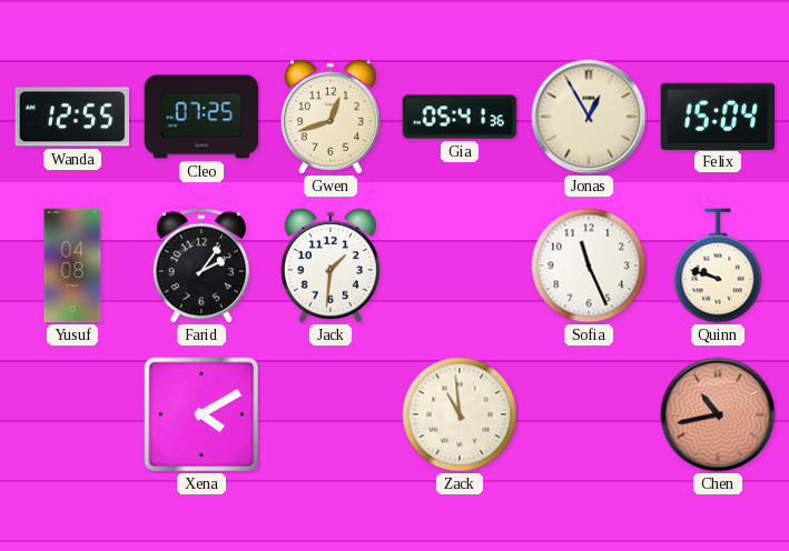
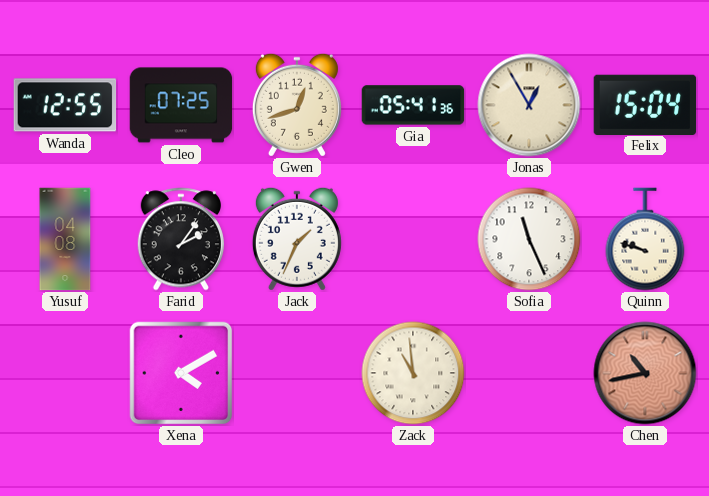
Jack: 1:31 -> 1:34
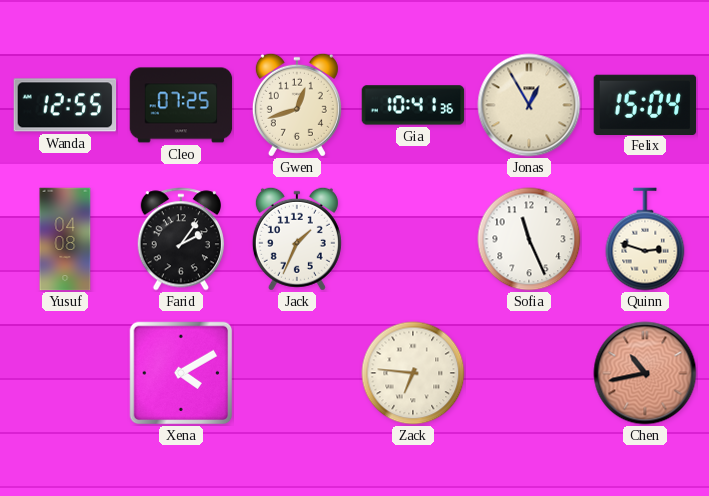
Gia: 05:41 -> 10:41
Quinn: 9:48 -> 2:48
Zack: 10:59 -> 6:46
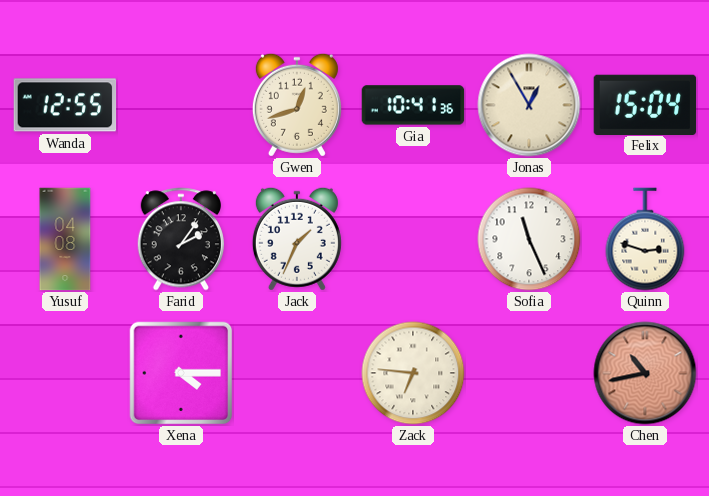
Cleo: 07:25 -> none
Xena: 4:10 -> 4:15
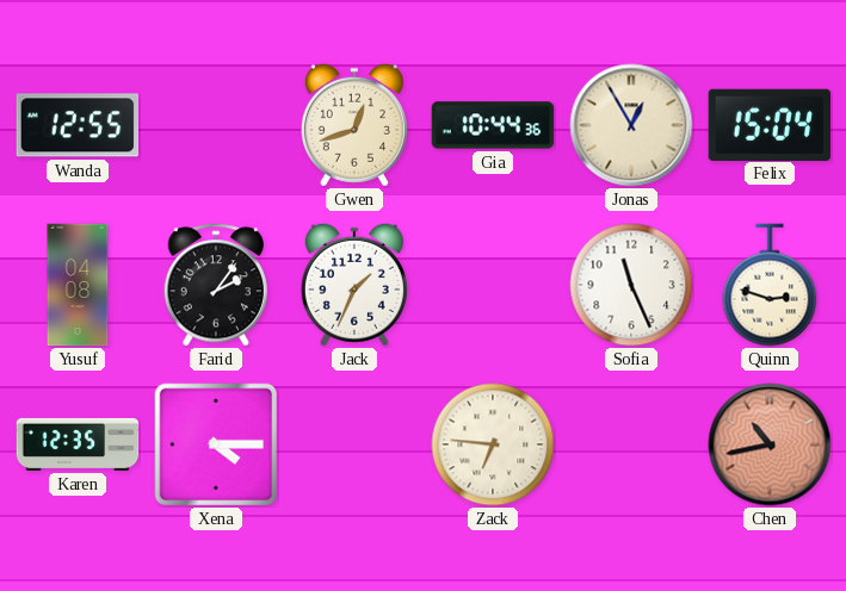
Gia: 10:41 -> 10:44
Karen: none -> 12:35
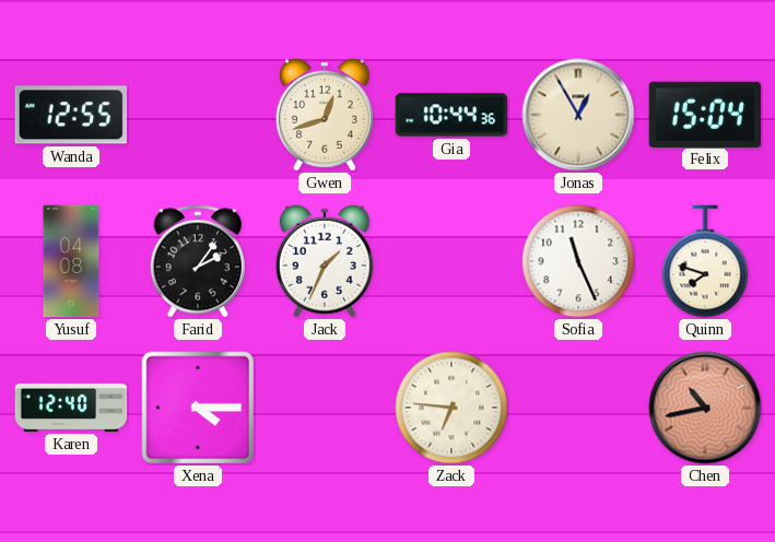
Quinn: 2:48 -> 7:48
Karen: 12:35 -> 12:40
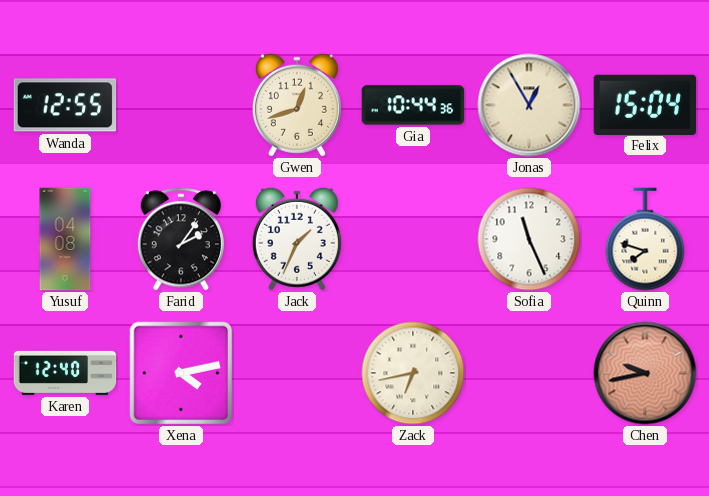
Xena: 4:15 -> 4:13
Zack: 6:46 -> 6:43
Chen: 10:43 -> 9:43
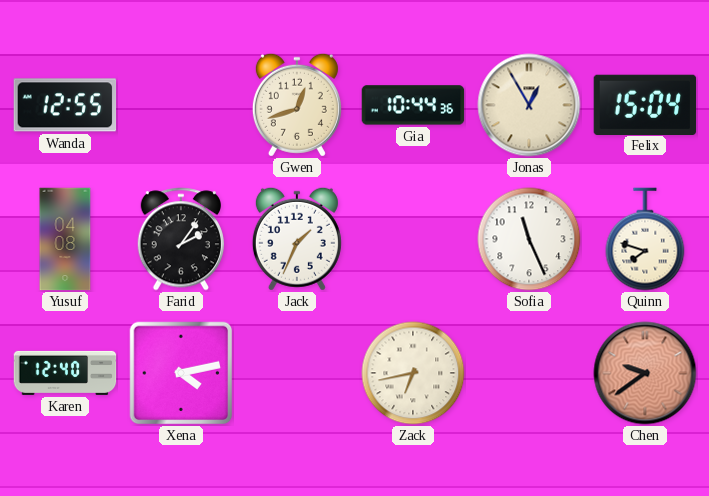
Chen: 9:43 -> 9:39
